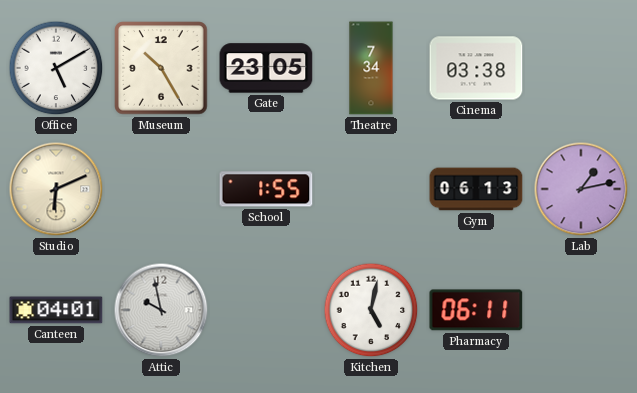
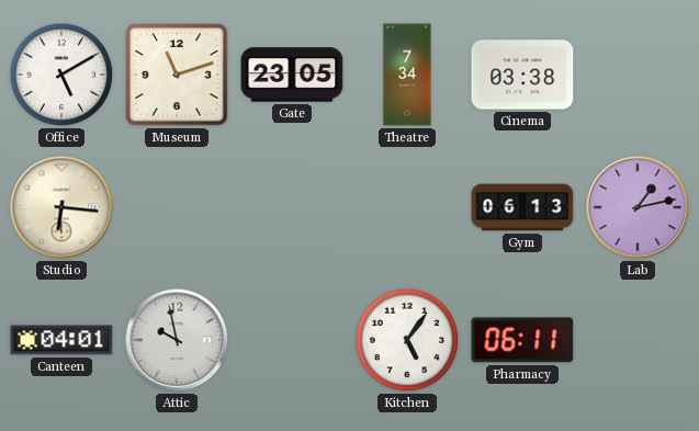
Museum: 10:25 -> 11:12
Studio: 6:11 -> 6:16
School: 1:55 -> none
Kitchen: 5:02 -> 5:06
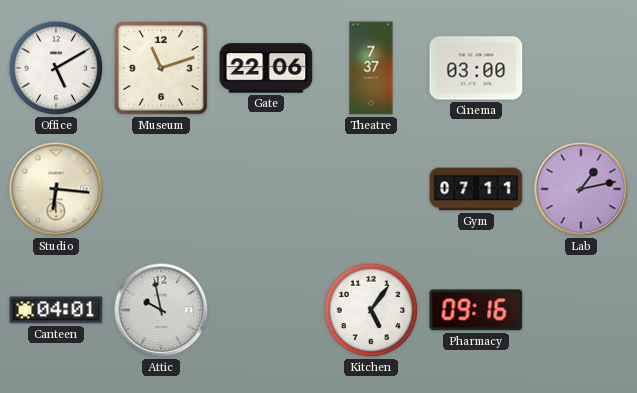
Gate: 23:05 -> 22:06
Theatre: 7:34 -> 7:37
Cinema: 03:38 -> 03:00
Gym: 06:13 -> 07:11
Pharmacy: 06:11 -> 09:16
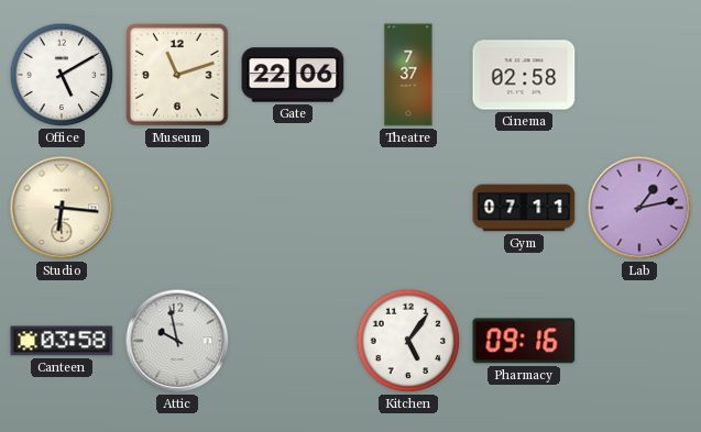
Cinema: 03:00 -> 02:58
Canteen: 04:01 -> 03:58
